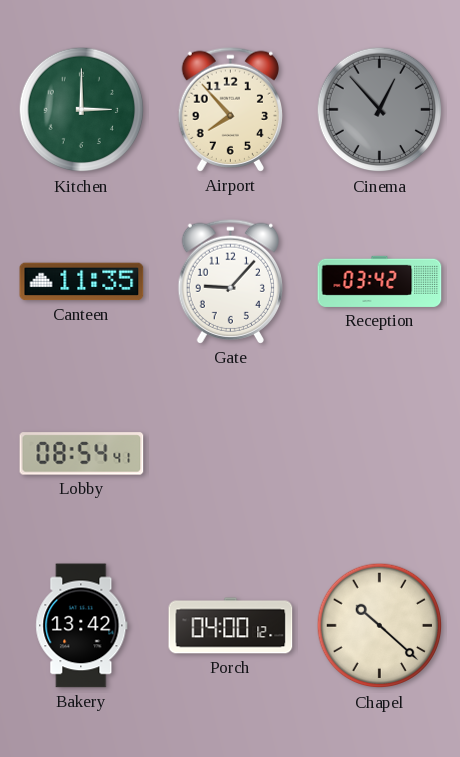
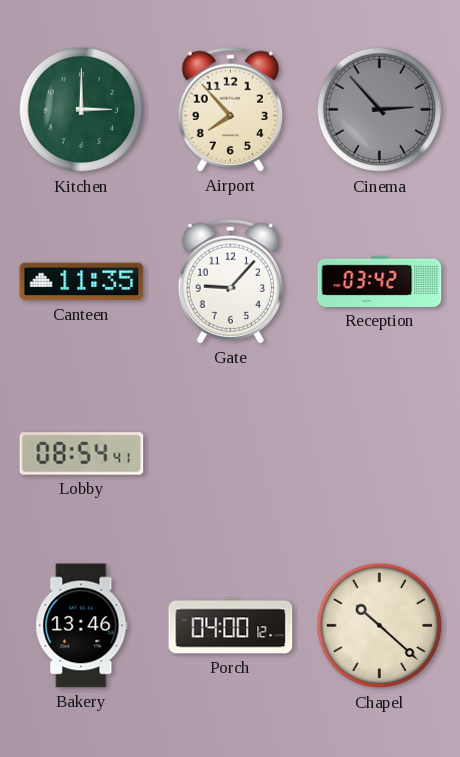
Cinema: 12:53 -> 2:53
Bakery: 13:42 -> 13:46
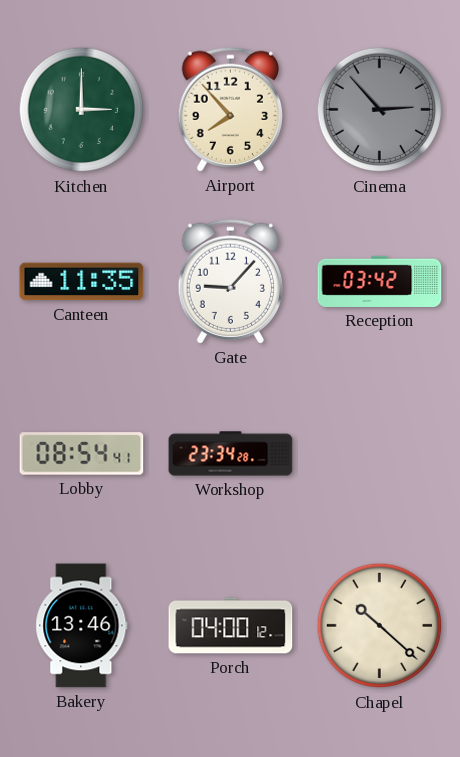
Workshop: none -> 23:34
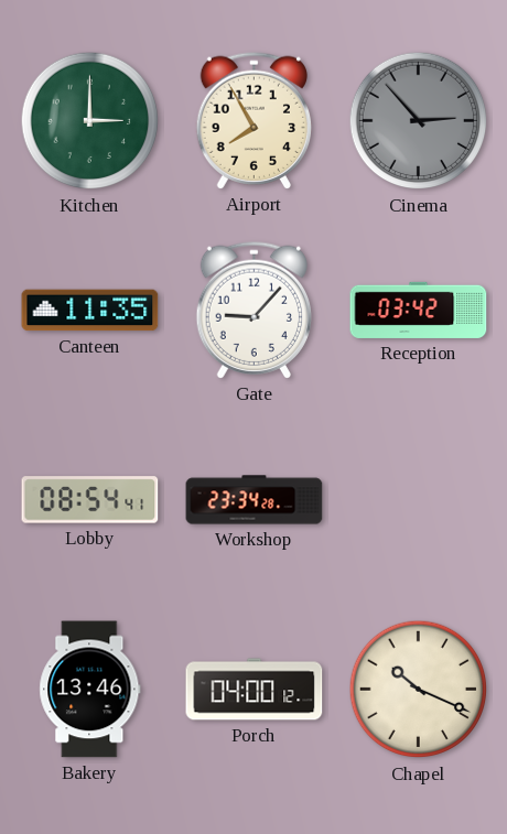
Airport: 7:53 -> 7:55
Chapel: 10:22 -> 10:19
